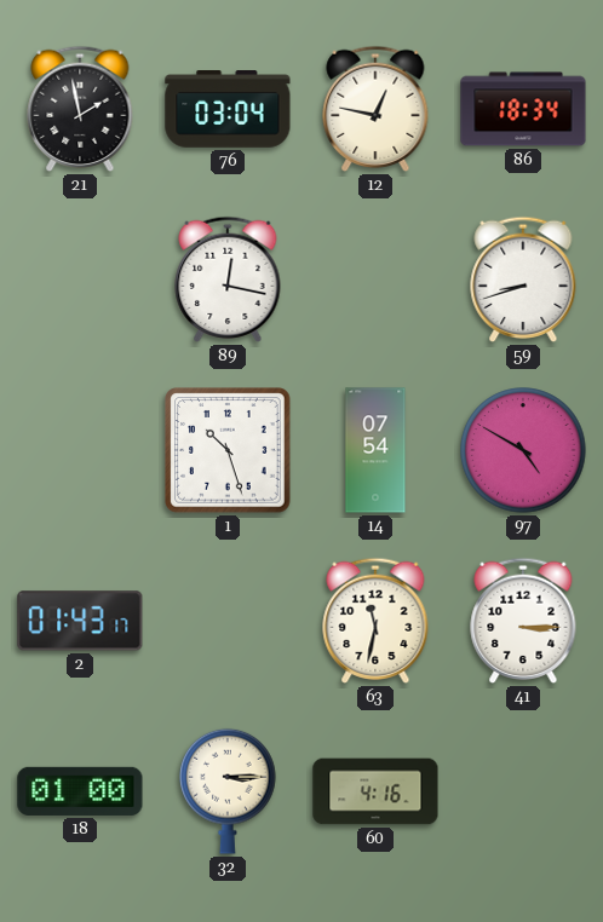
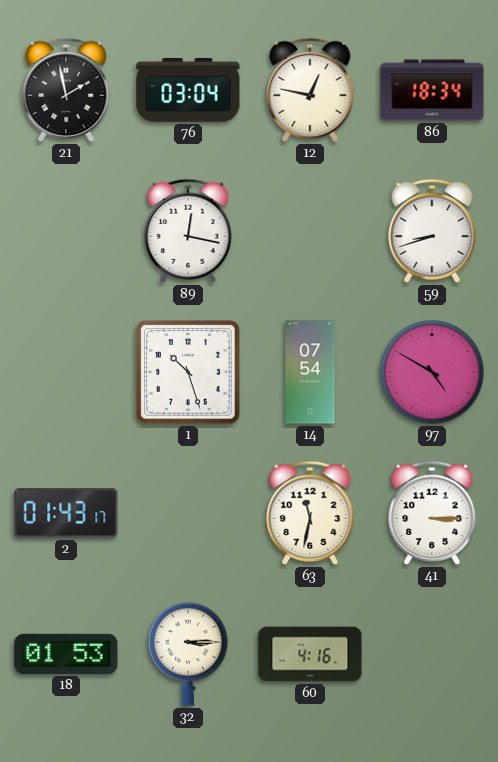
18: 01:00 -> 01:53
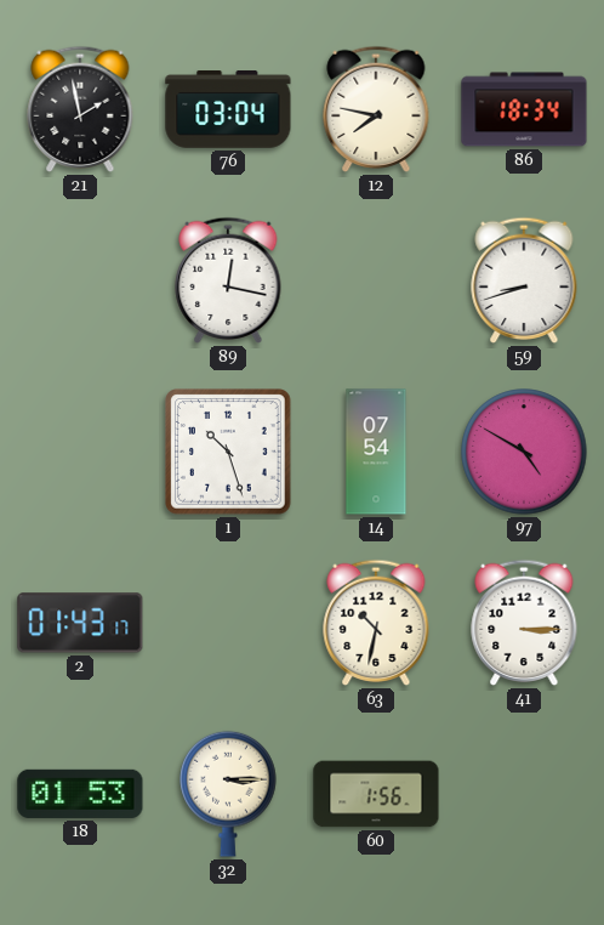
12: 12:47 -> 7:47
63: 11:32 -> 10:32
60: 4:16 -> 1:56
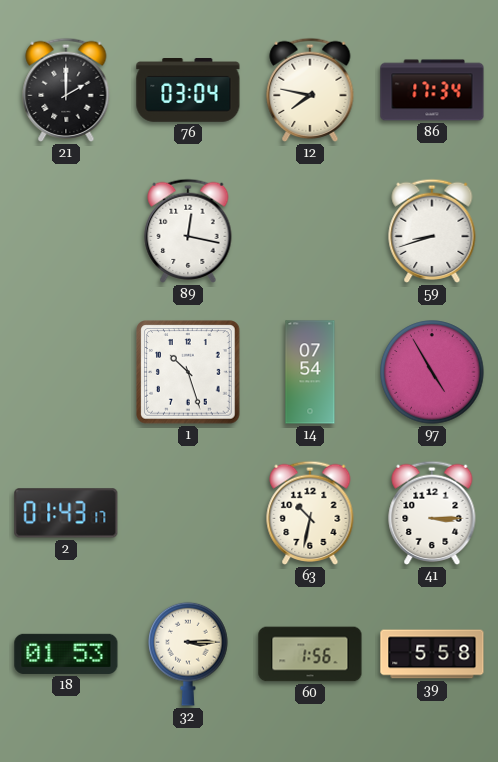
21: 1:58 -> 2:00
86: 18:34 -> 17:34
97: 4:50 -> 4:55
39: none -> 5:58
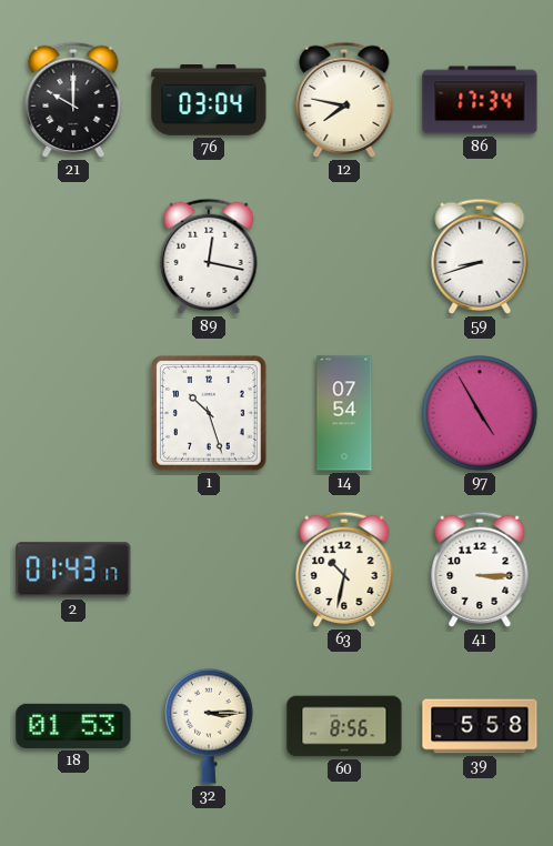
21: 2:00 -> 10:00
60: 1:56 -> 8:56
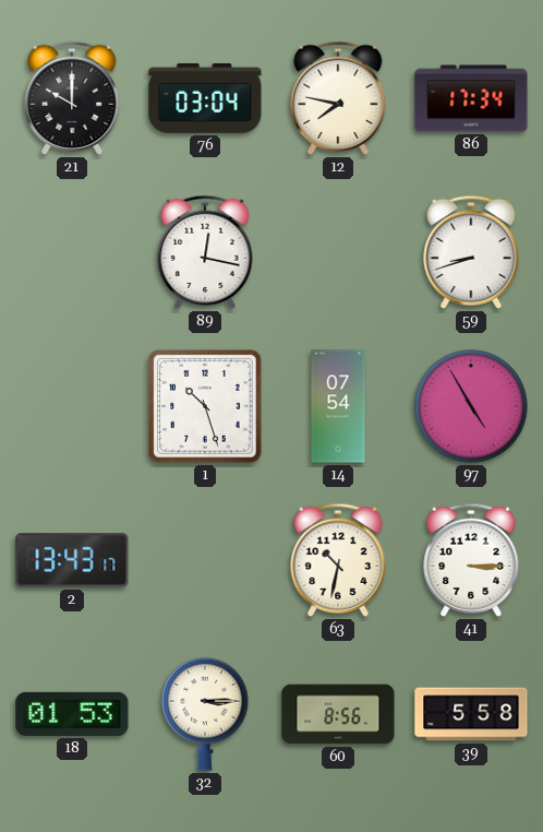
2: 01:43 -> 13:43
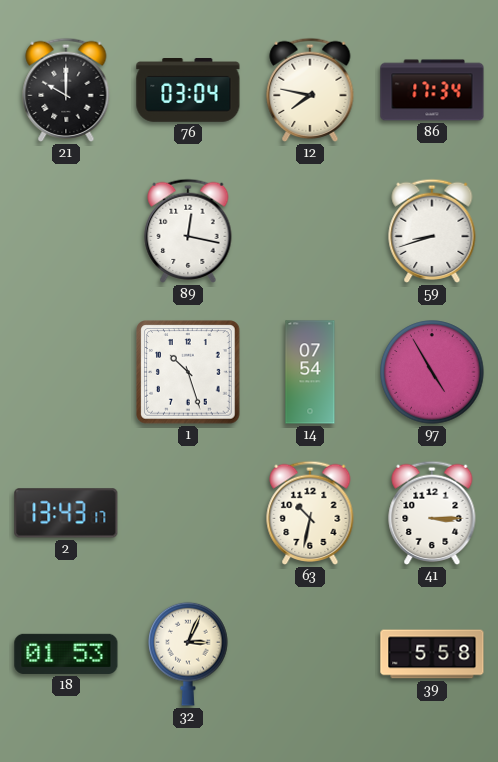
32: 3:15 -> 3:04
60: 8:56 -> none
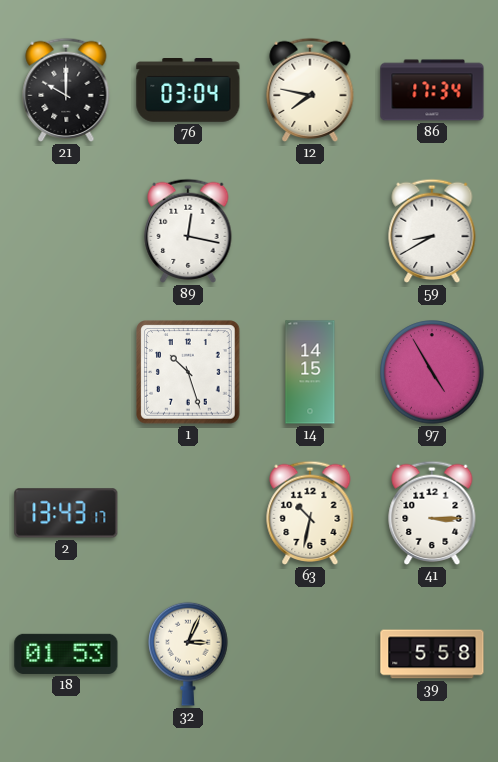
59: 8:42 -> 8:40
14: 07:54 -> 14:15
